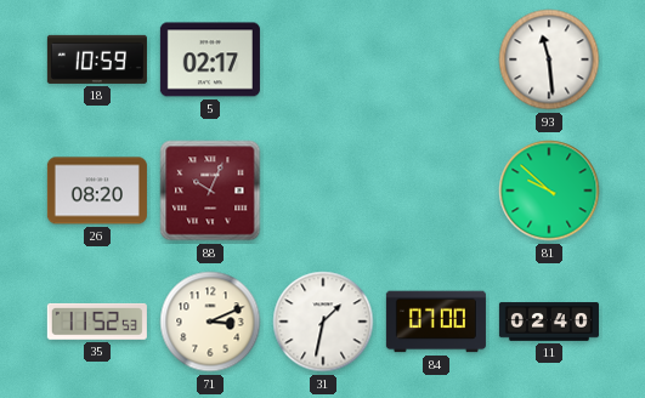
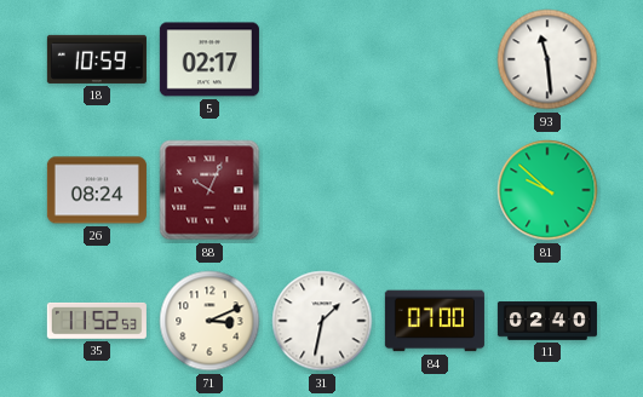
26: 08:20 -> 08:24
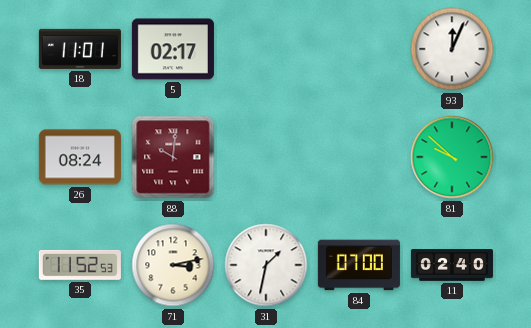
18: 10:59 -> 11:01
93: 11:29 -> 12:04
88: 10:04 -> 10:01
71: 3:11 -> 3:13
